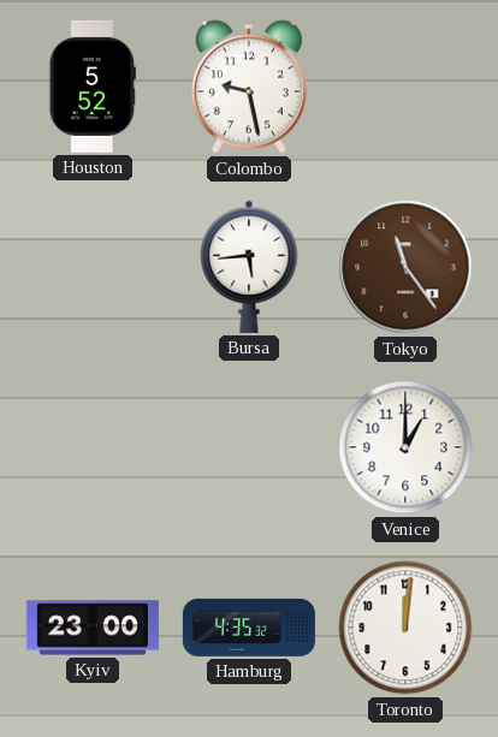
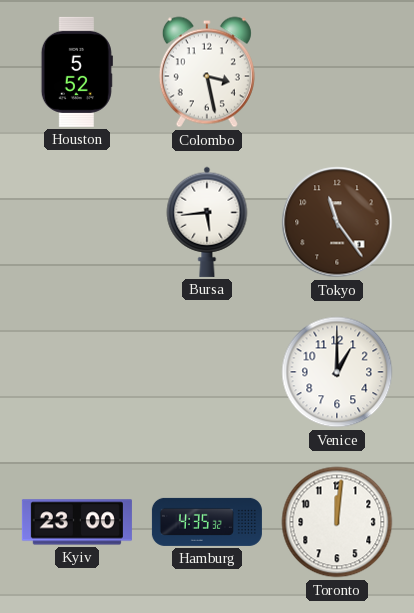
Colombo: 9:28 -> 3:28
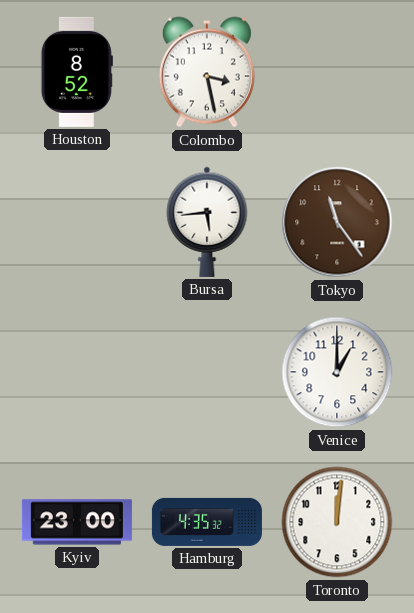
Houston: 5:52 -> 8:52
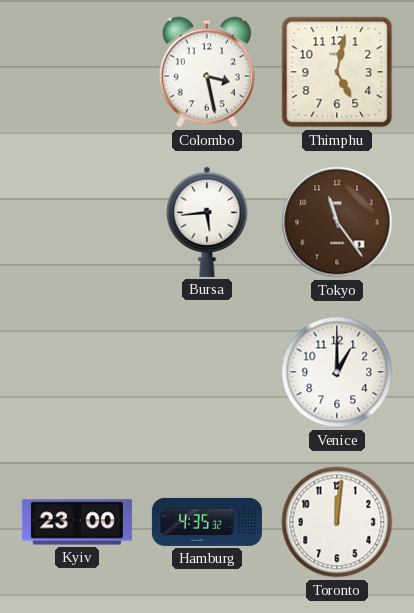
Houston: 8:52 -> none
Thimphu: none -> 5:02
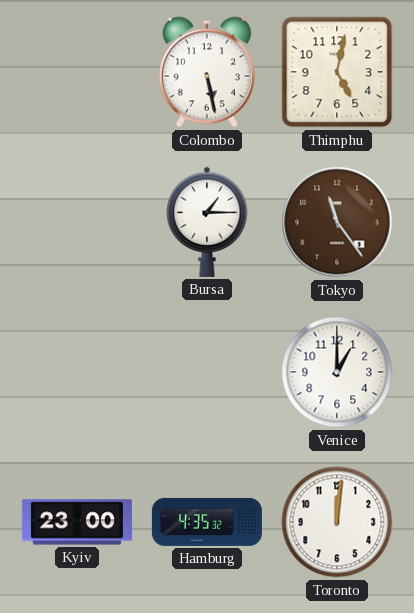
Colombo: 3:28 -> 5:28
Bursa: 5:44 -> 1:15
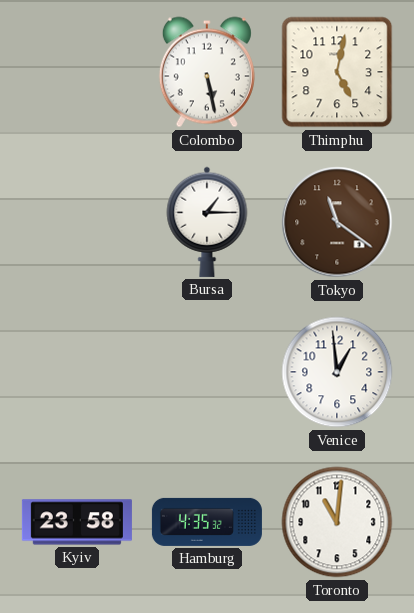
Tokyo: 11:24 -> 11:21
Venice: 1:00 -> 12:59
Kyiv: 23:00 -> 23:58
Toronto: 12:01 -> 11:01
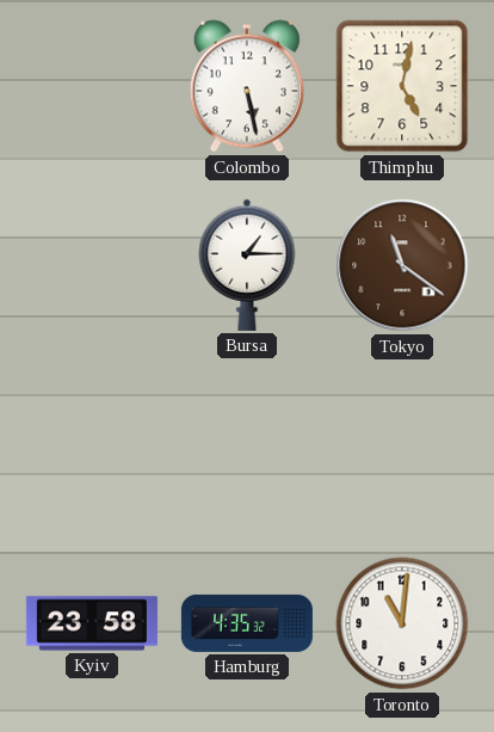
Venice: 12:59 -> none
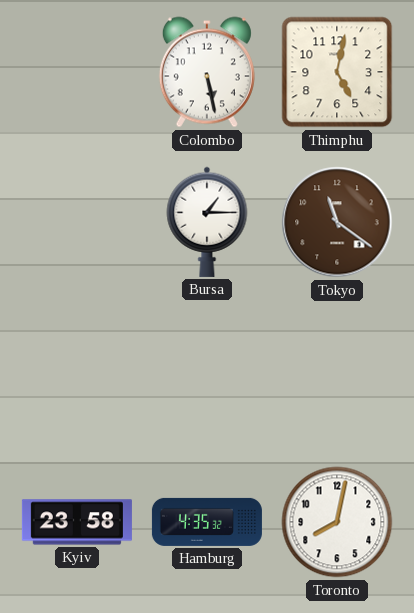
Toronto: 11:01 -> 8:02
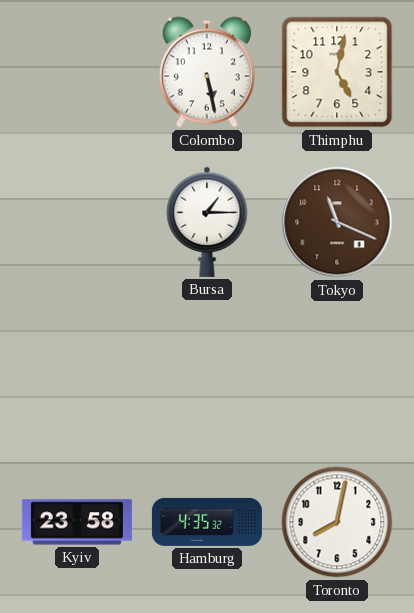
Tokyo: 11:21 -> 11:19
